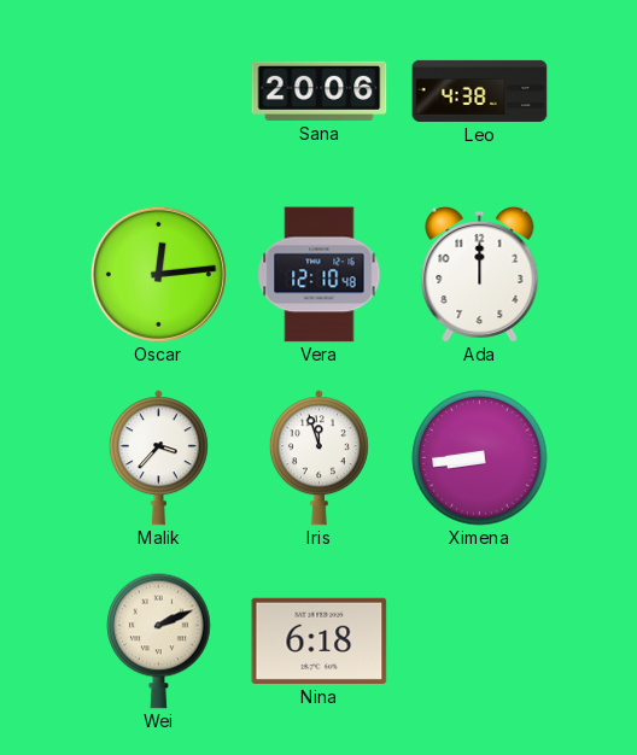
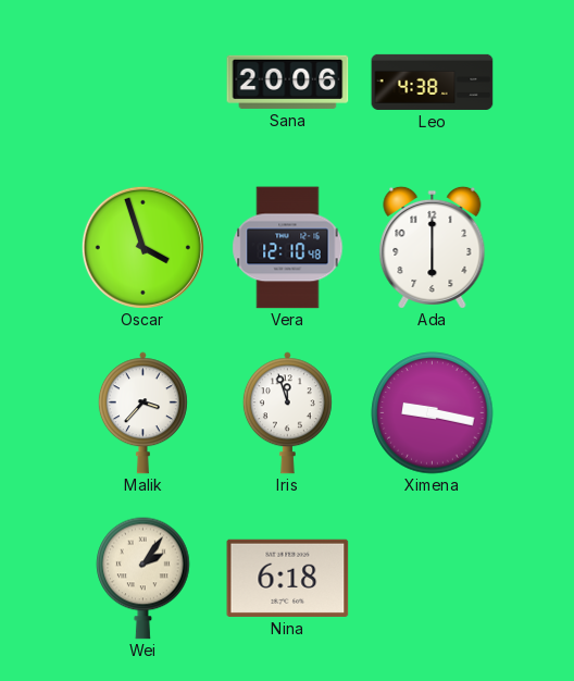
Oscar: 12:14 -> 3:57
Ada: 12:00 -> 6:00
Ximena: 8:44 -> 9:17
Wei: 2:11 -> 2:06
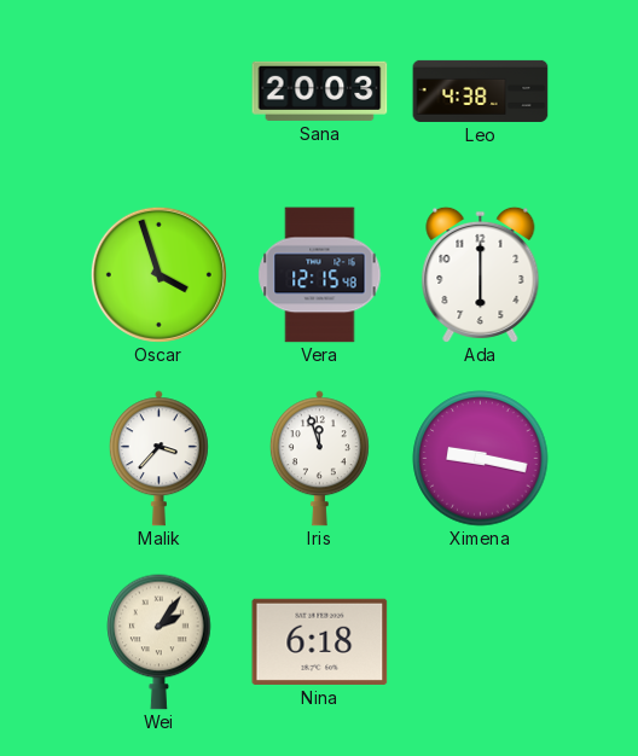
Sana: 20:06 -> 20:03
Vera: 12:10 -> 12:15
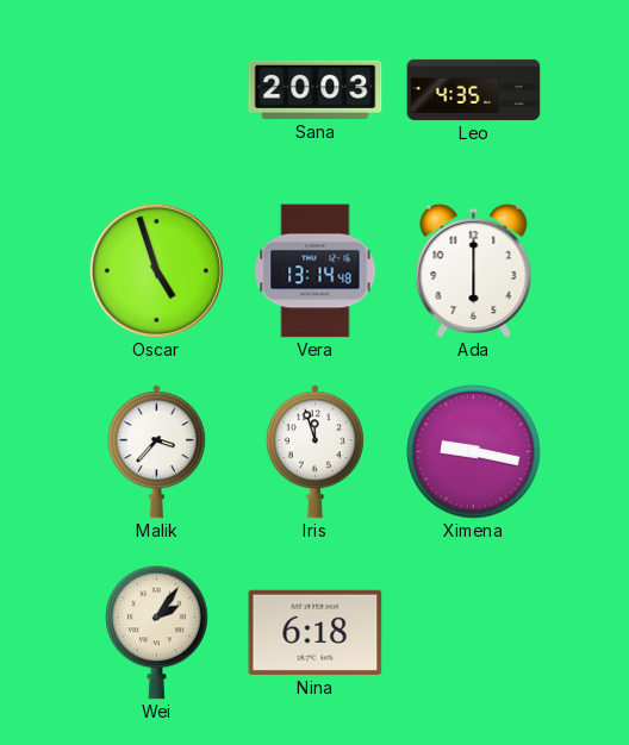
Leo: 4:38 -> 4:35
Oscar: 3:57 -> 4:57
Vera: 12:15 -> 13:14
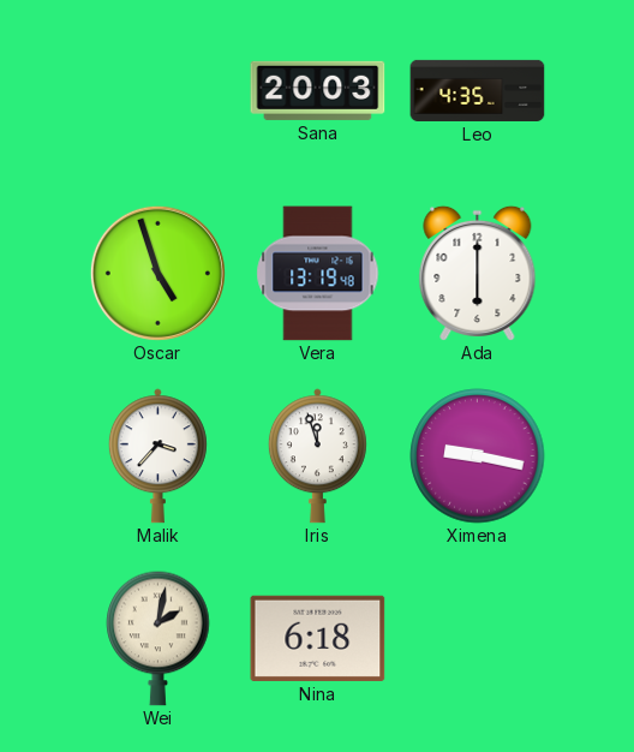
Vera: 13:14 -> 13:19
Wei: 2:06 -> 2:02
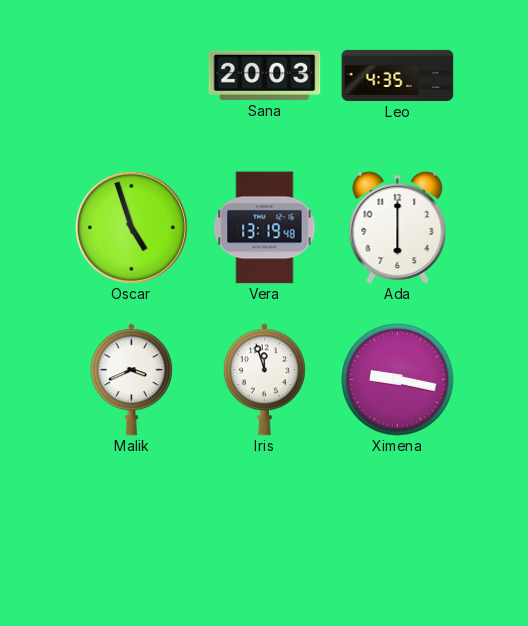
Malik: 3:37 -> 3:41
Wei: 2:02 -> none
Nina: 6:18 -> none
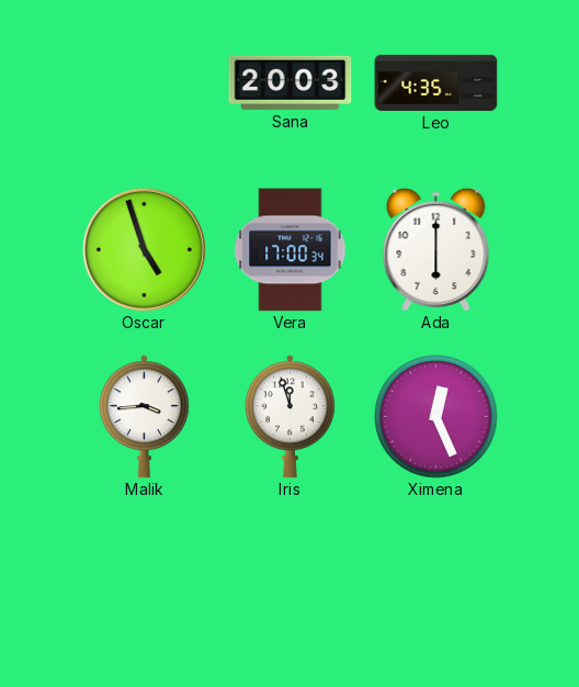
Vera: 13:19 -> 17:00
Malik: 3:41 -> 3:44
Ximena: 9:17 -> 12:26
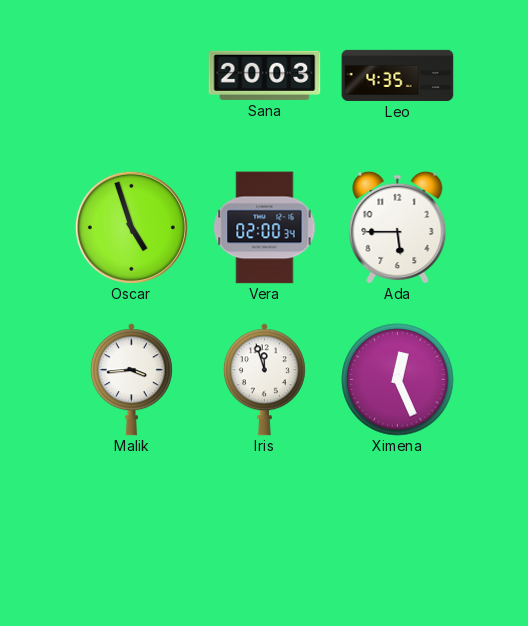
Vera: 17:00 -> 02:00
Ada: 6:00 -> 5:45
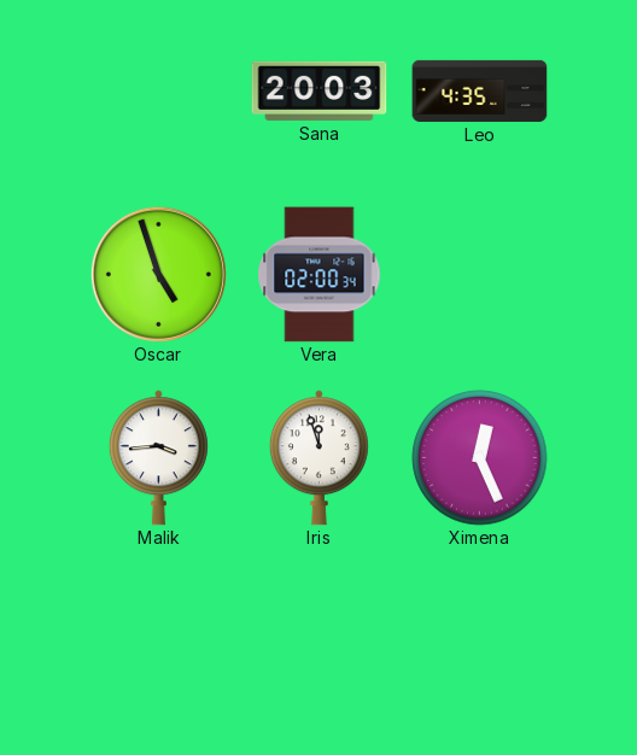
Ada: 5:45 -> none
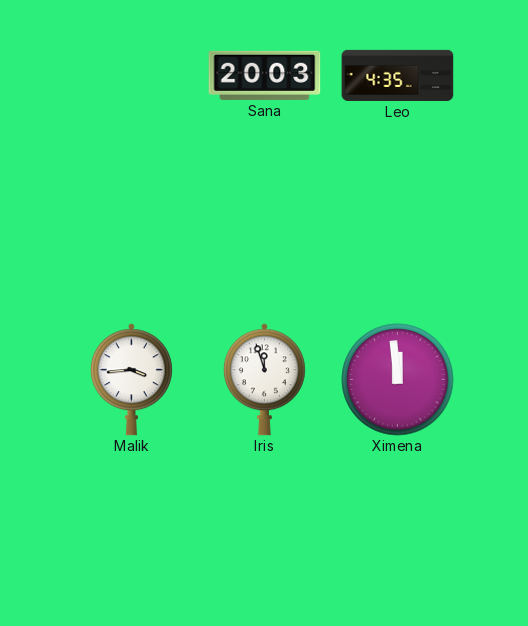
Oscar: 4:57 -> none
Vera: 02:00 -> none
Ximena: 12:26 -> 11:59
